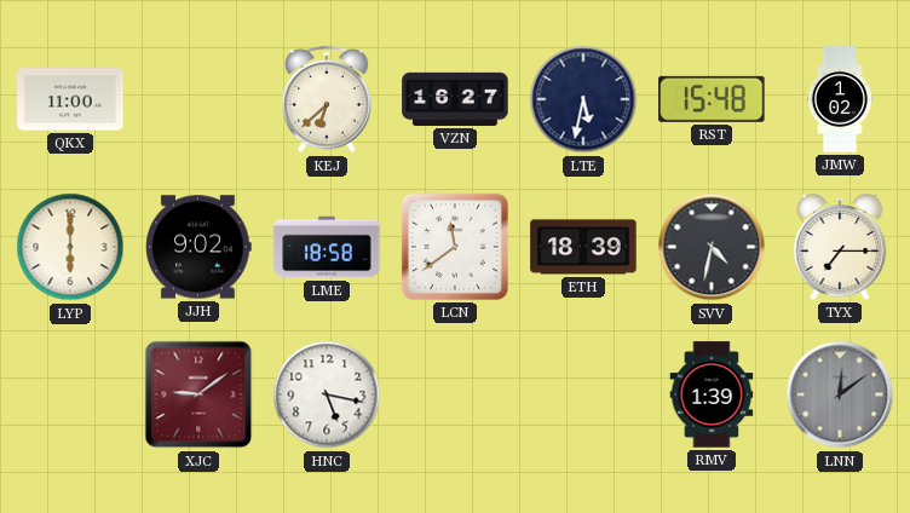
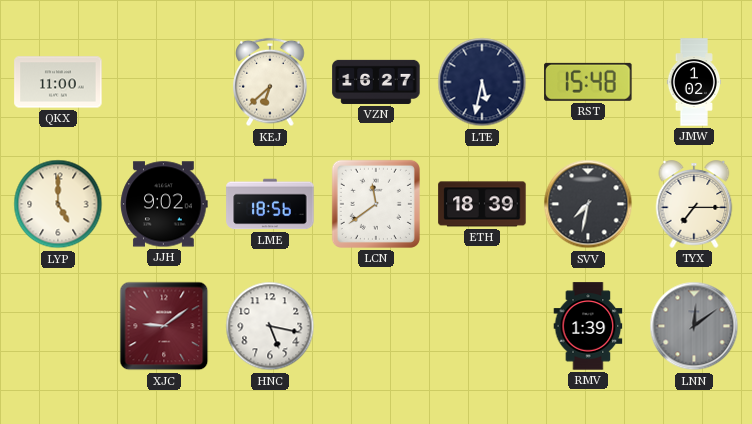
LYP: 6:00 -> 5:00
LME: 18:58 -> 18:56
SVV: 4:32 -> 7:32
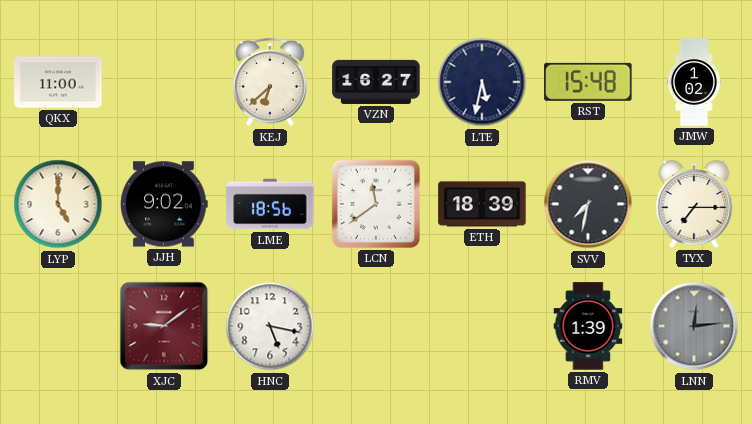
LNN: 12:09 -> 12:14
